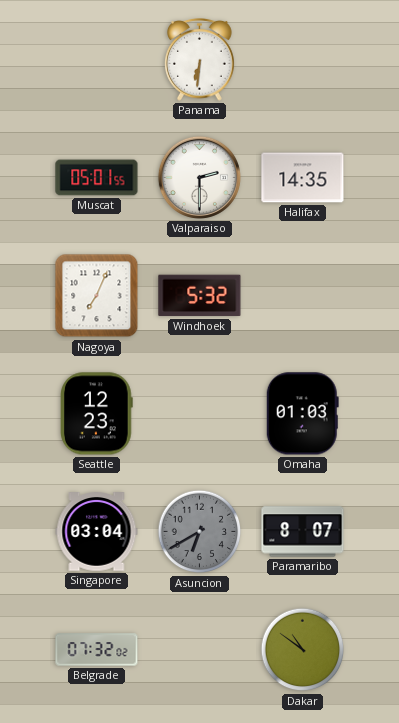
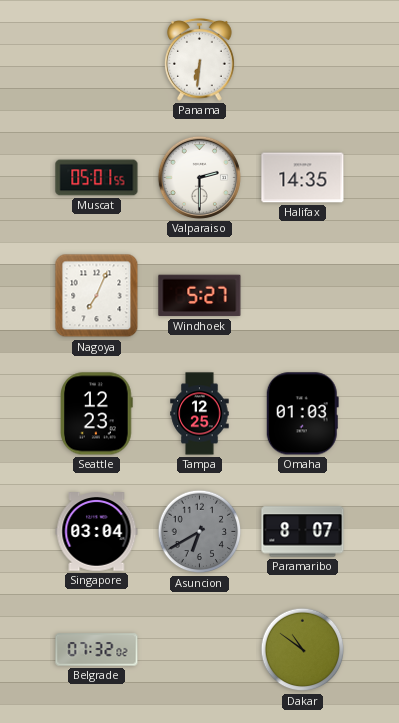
Windhoek: 5:32 -> 5:27
Tampa: none -> 12:25
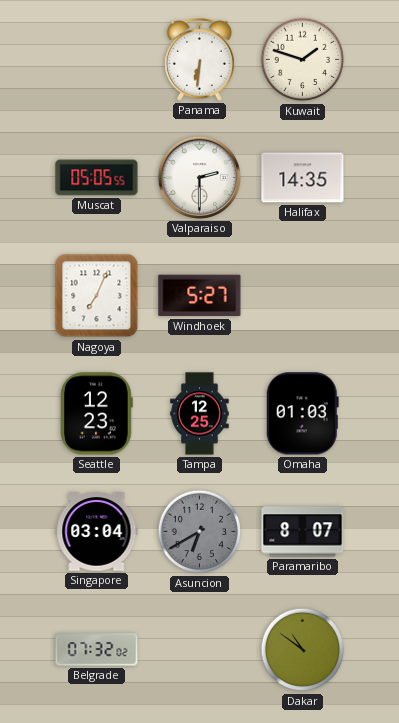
Kuwait: none -> 1:48
Muscat: 05:01 -> 05:05
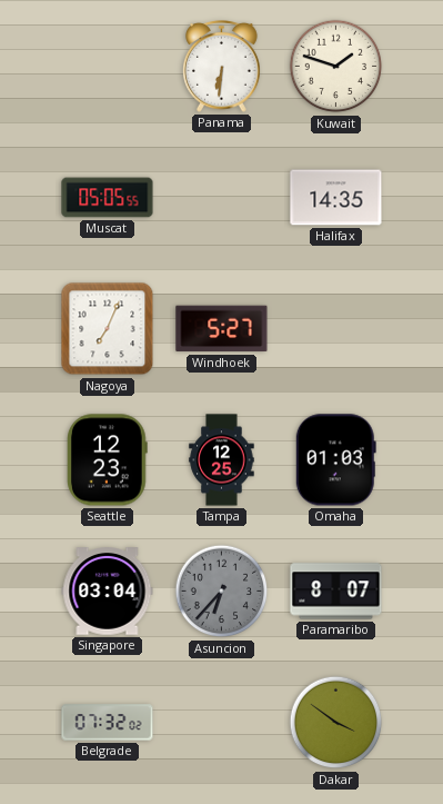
Valparaiso: 2:30 -> none
Asuncion: 6:40 -> 6:37
Dakar: 10:51 -> 3:51
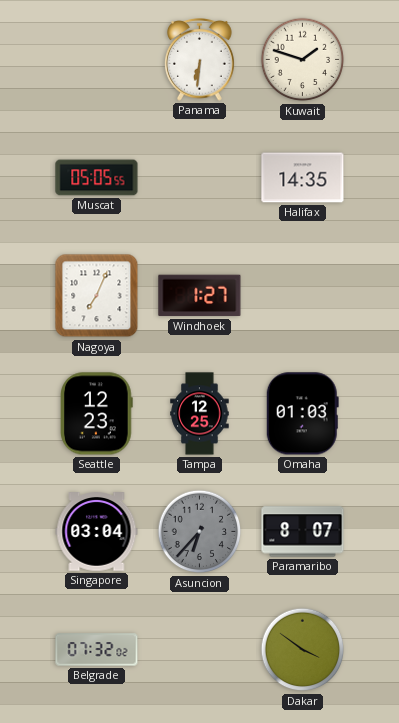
Windhoek: 5:27 -> 1:27
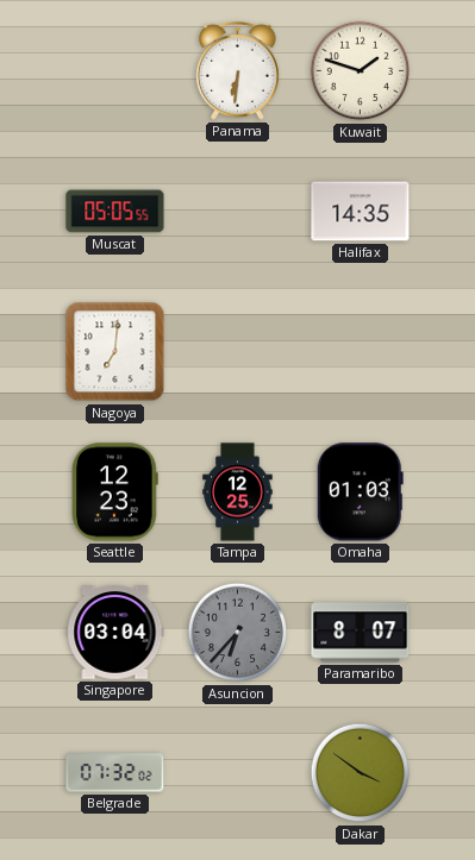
Nagoya: 7:04 -> 7:01
Windhoek: 1:27 -> none
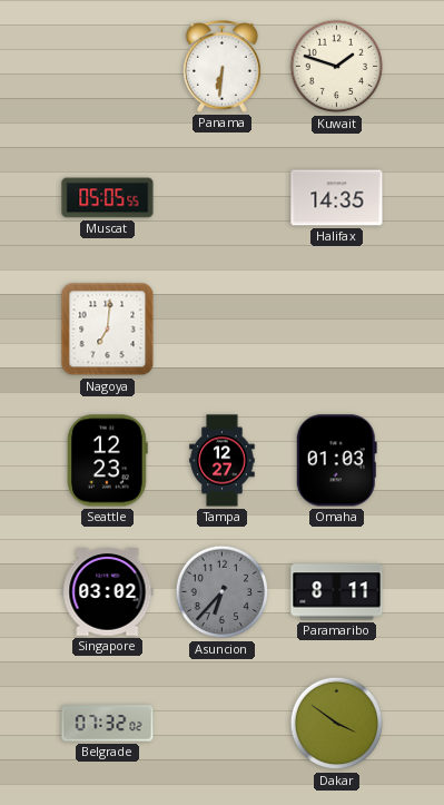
Tampa: 12:25 -> 12:27
Singapore: 03:04 -> 03:02
Paramaribo: 8:07 -> 8:11
